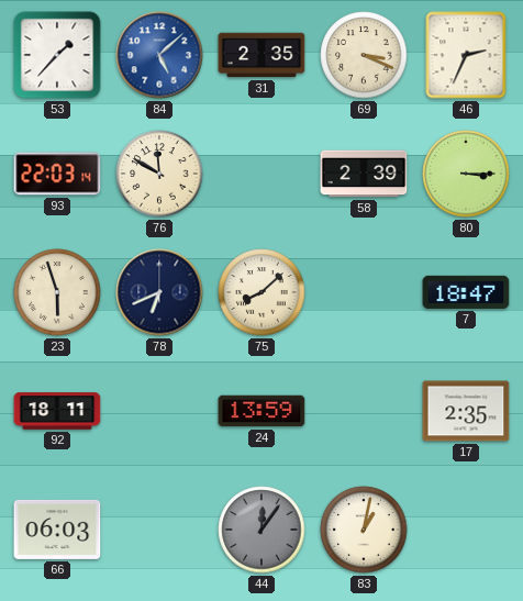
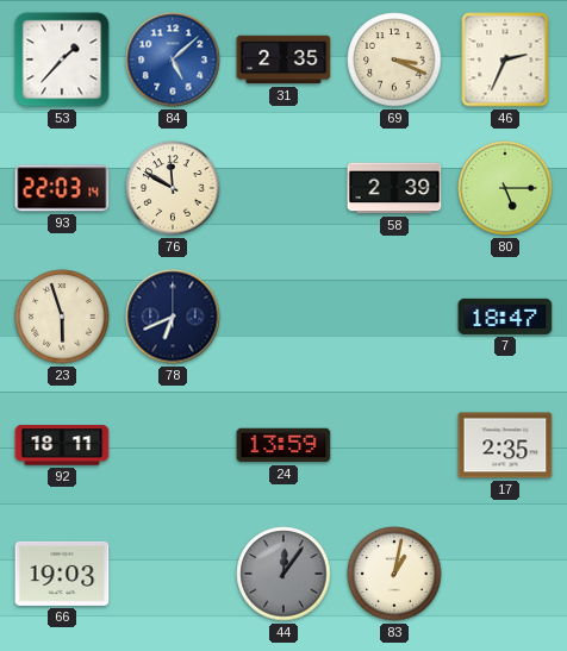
80: 3:15 -> 5:15
75: 8:08 -> none
66: 06:03 -> 19:03
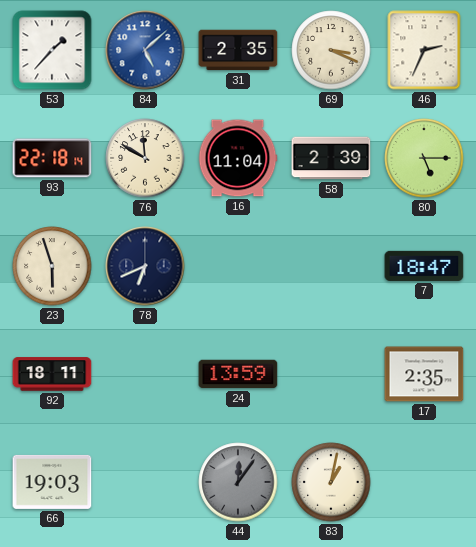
93: 22:03 -> 22:18
16: none -> 11:04
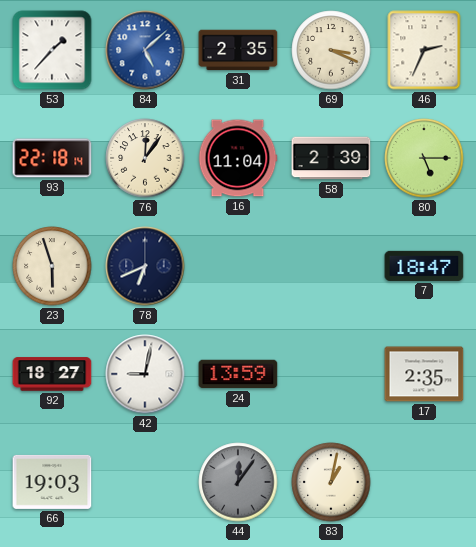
76: 11:50 -> 12:06
92: 18:11 -> 18:27
42: none -> 9:02
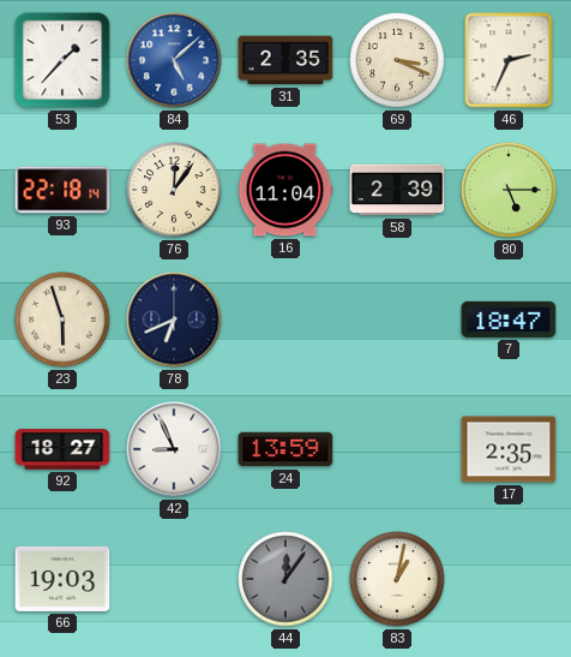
42: 9:02 -> 8:56
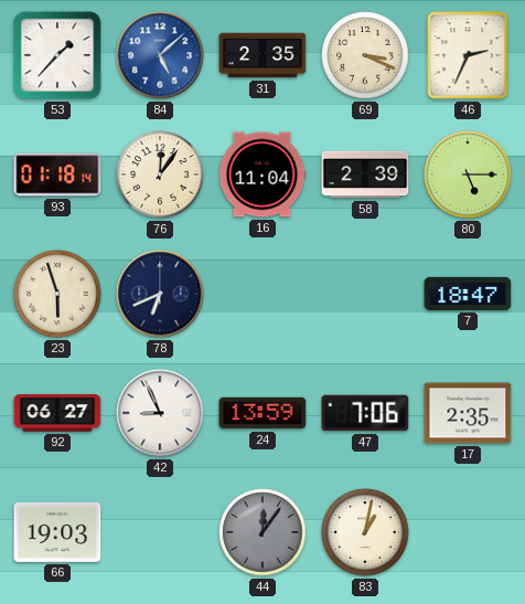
93: 22:18 -> 01:18
92: 18:27 -> 06:27
47: none -> 7:06
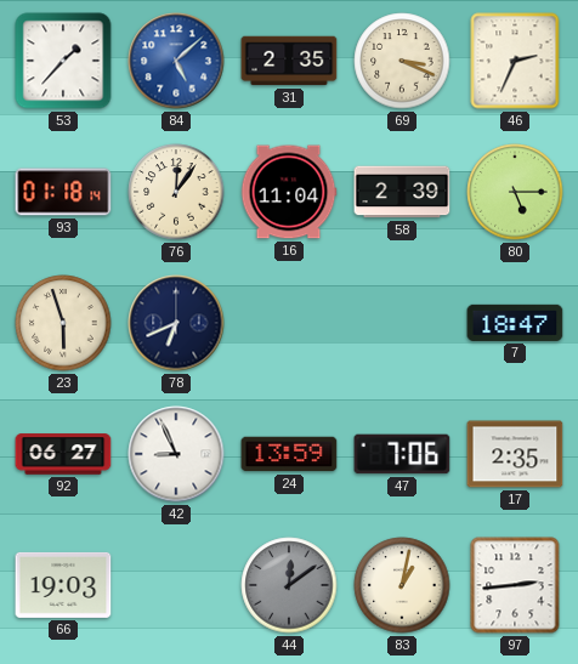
44: 12:06 -> 12:09
97: none -> 2:44
